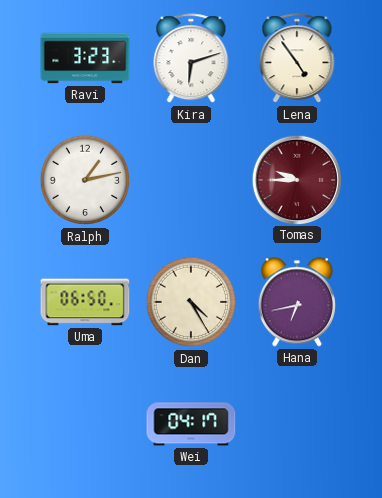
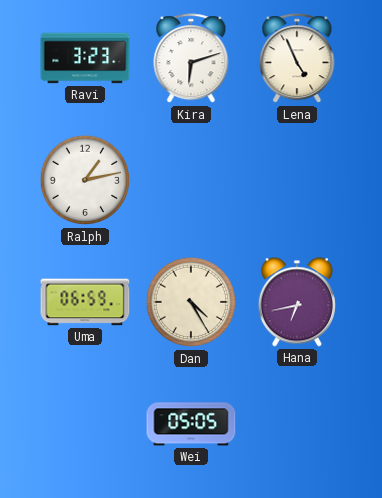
Lena: 4:54 -> 4:56
Tomas: 9:45 -> none
Uma: 06:50 -> 06:59
Wei: 04:17 -> 05:05
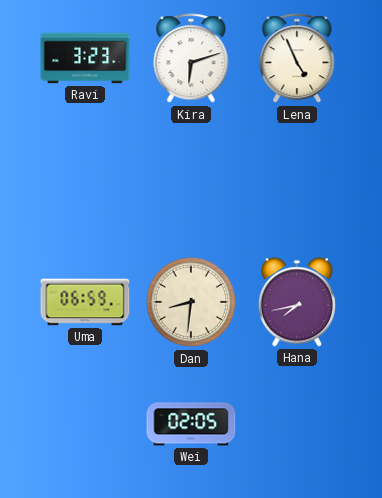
Ralph: 1:13 -> none
Dan: 4:25 -> 8:31
Hana: 6:43 -> 7:43
Wei: 05:05 -> 02:05
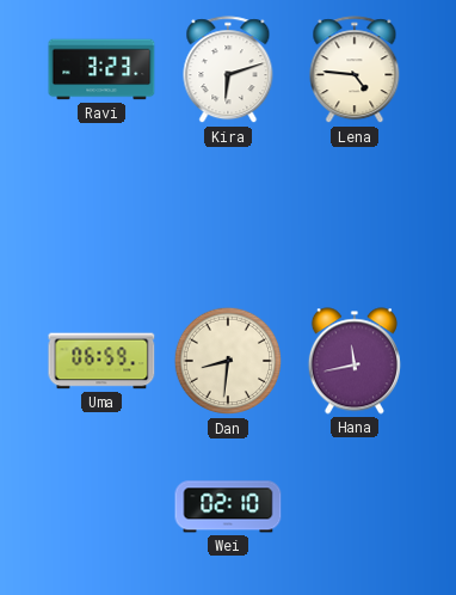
Lena: 4:56 -> 4:46
Hana: 7:43 -> 11:43
Wei: 02:05 -> 02:10
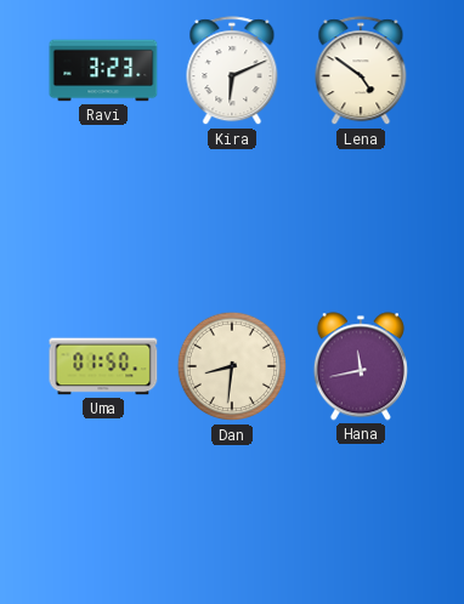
Kira: 6:12 -> 6:11
Lena: 4:46 -> 4:51
Uma: 06:59 -> 01:50
Wei: 02:10 -> none
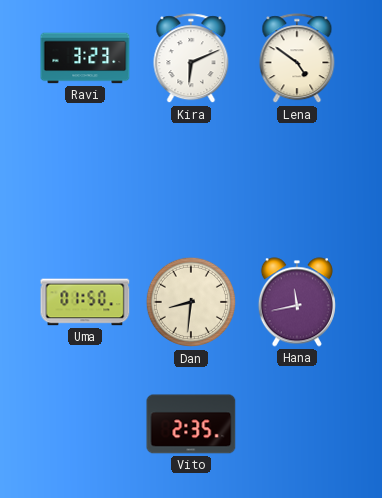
Vito: none -> 2:35
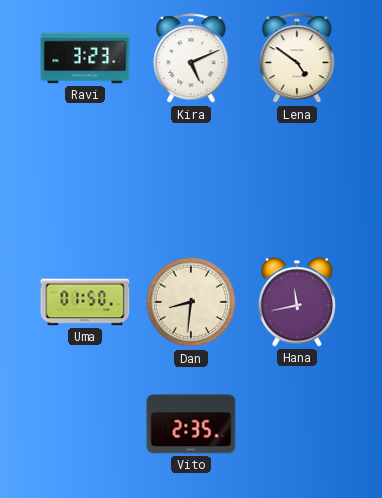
Kira: 6:11 -> 5:11
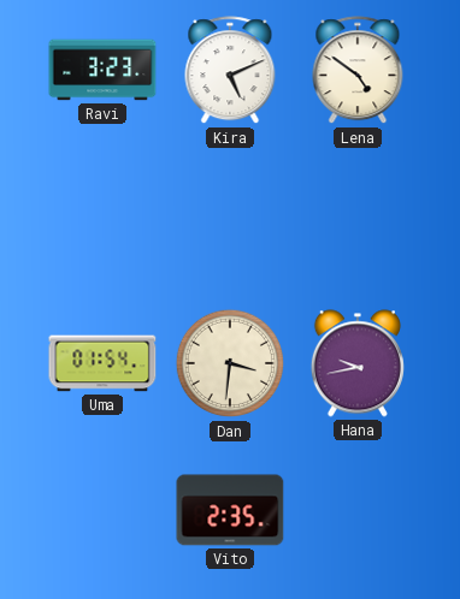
Uma: 01:50 -> 01:54
Dan: 8:31 -> 3:31
Hana: 11:43 -> 9:43
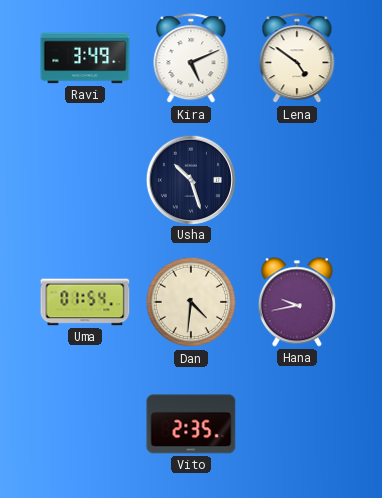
Ravi: 3:23 -> 3:49
Usha: none -> 10:27
Dan: 3:31 -> 4:31
